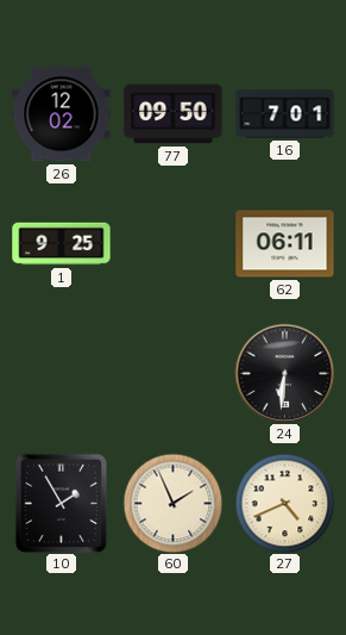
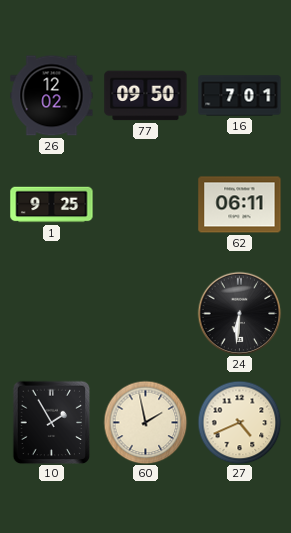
60: 1:56 -> 1:58
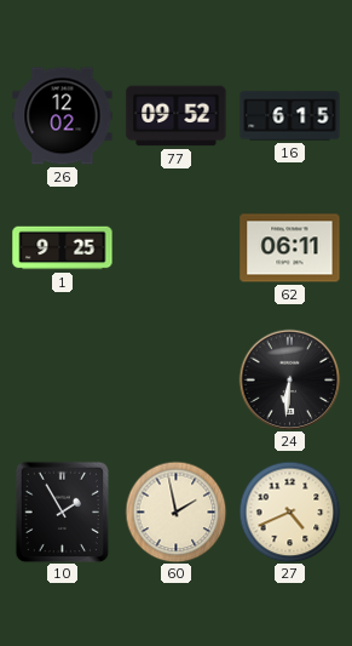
77: 09:50 -> 09:52
16: 7:01 -> 6:15
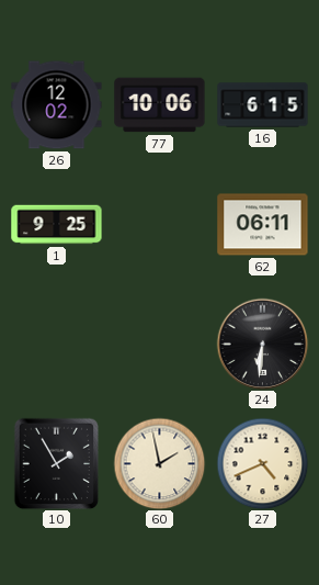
77: 09:52 -> 10:06
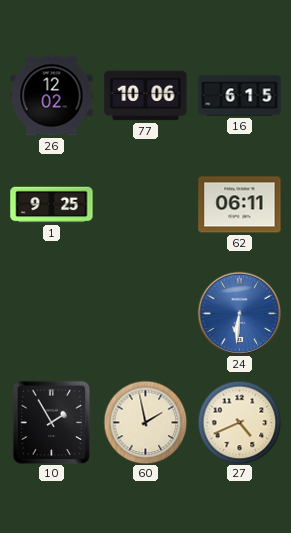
24 dial: black -> blue
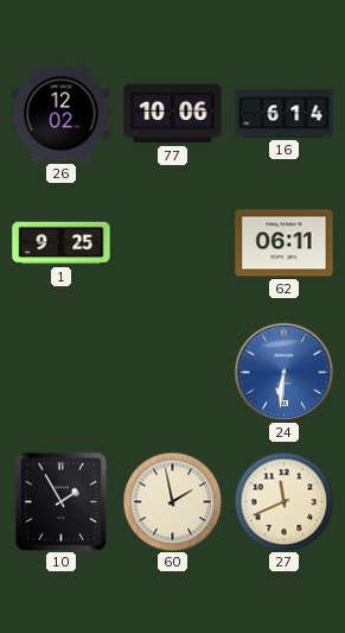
16: 6:15 -> 6:14
27: 4:41 -> 11:41
